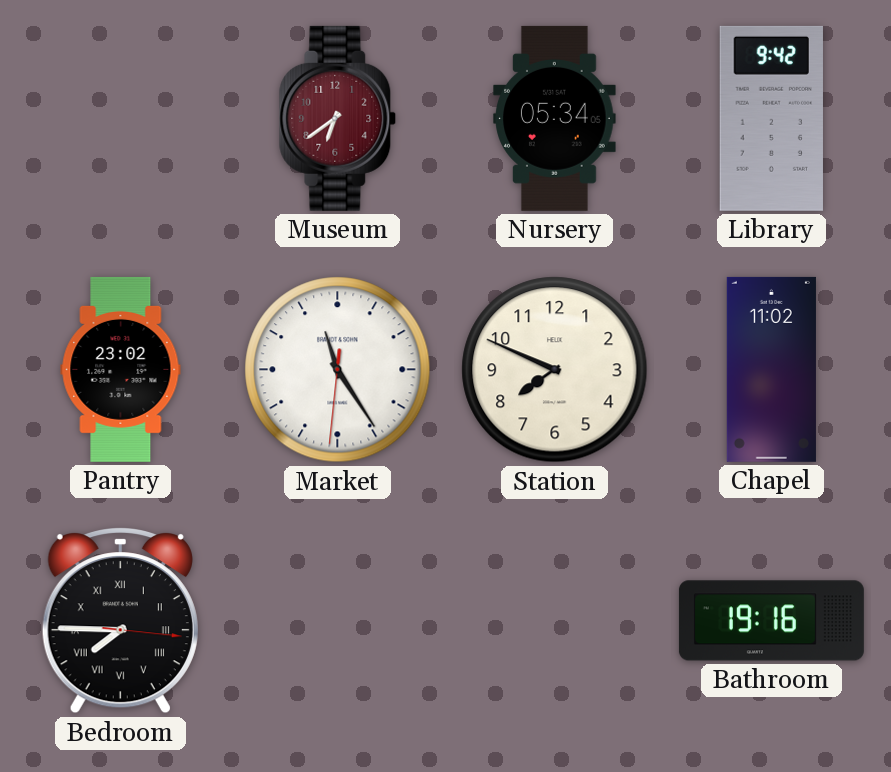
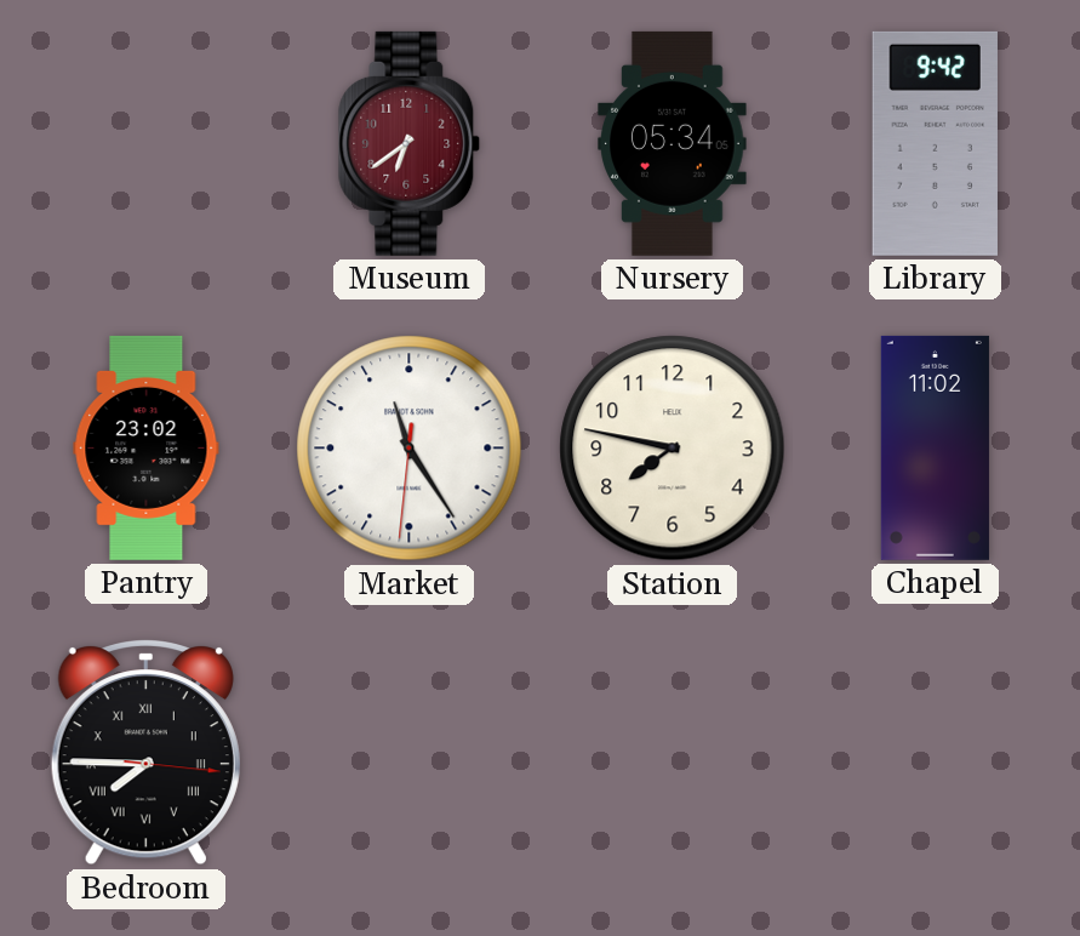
Station: 7:49 -> 7:47
Bathroom: 19:16 -> none
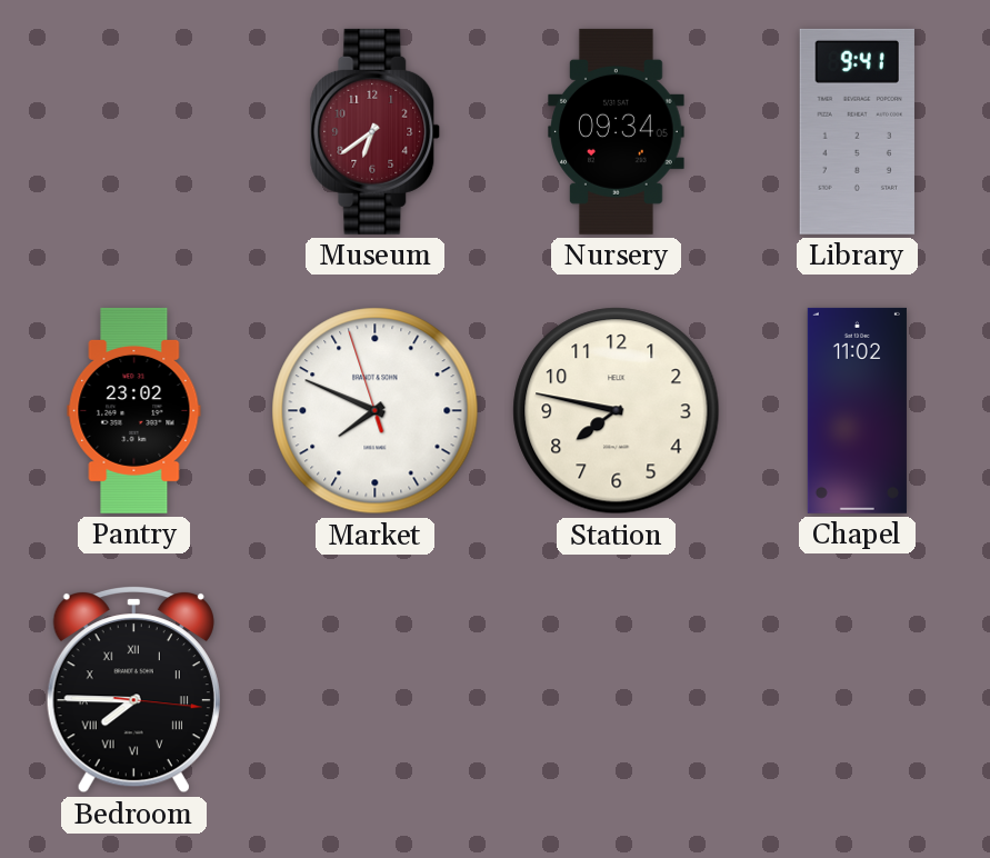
Nursery: 05:34 -> 09:34
Library: 9:42 -> 9:41
Market: 11:24 -> 7:48
